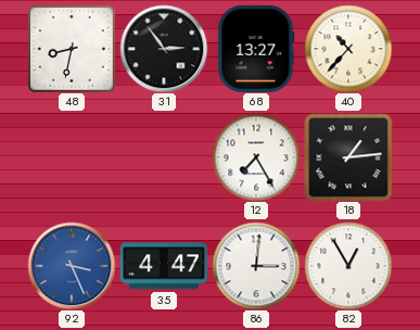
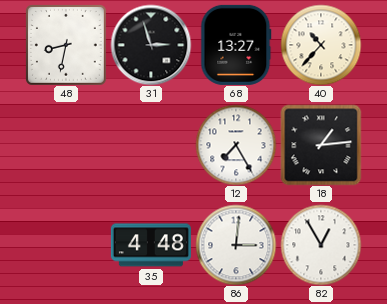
31: 2:54 -> 2:57
92: 3:26 -> none
35: 4:47 -> 4:48
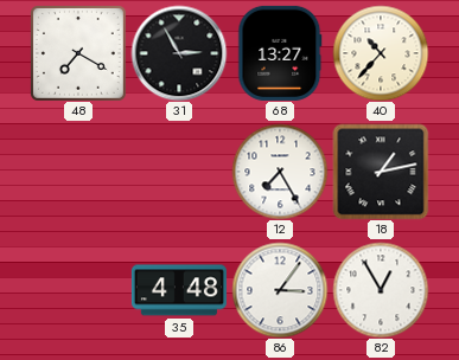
48: 8:32 -> 7:20
31: 2:57 -> 2:55
18: 1:14 -> 1:13
86: 3:01 -> 3:06
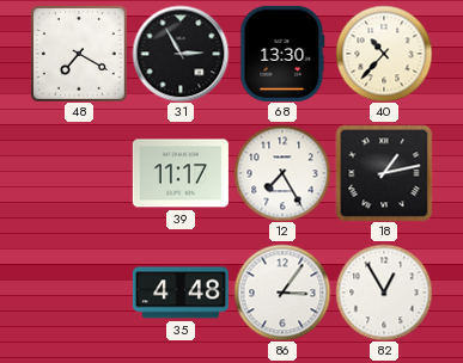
68: 13:27 -> 13:30
39: none -> 11:17
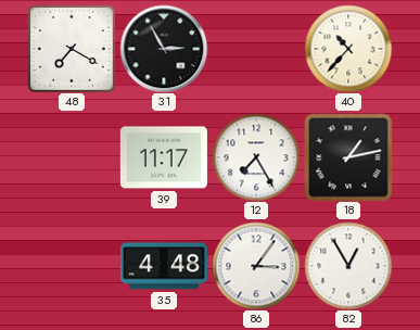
68: 13:30 -> none
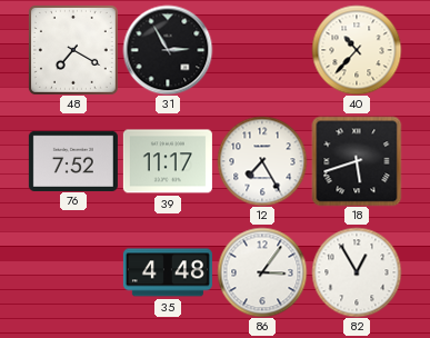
76: none -> 7:52
18: 1:13 -> 5:42
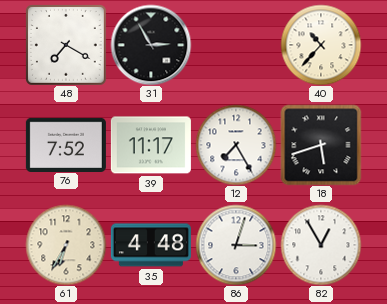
61: none -> 6:35
86: 3:06 -> 3:03
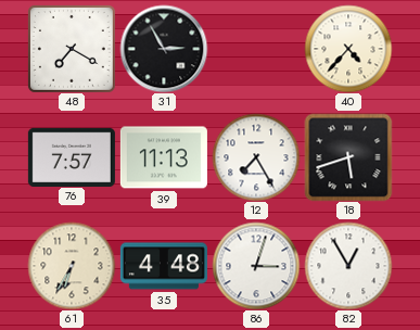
40: 10:37 -> 4:37
76: 7:52 -> 7:57
39: 11:17 -> 11:13
